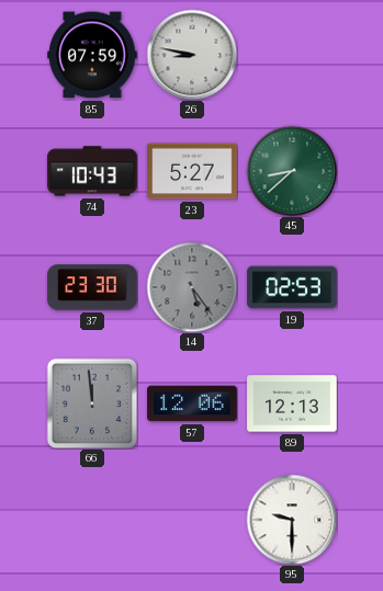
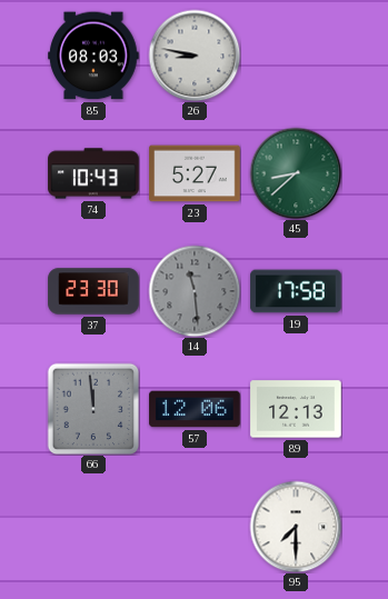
85: 07:59 -> 08:03
14: 5:24 -> 11:29
19: 02:53 -> 17:58
95: 9:30 -> 7:30
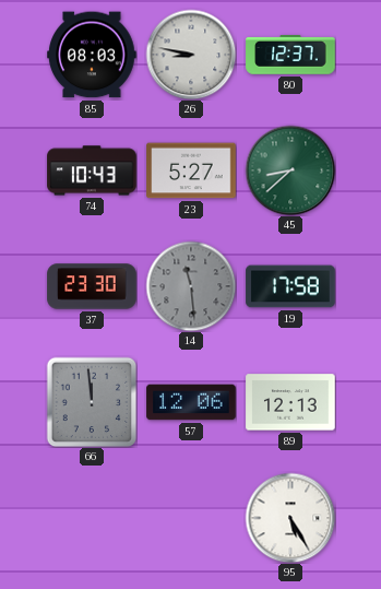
80: none -> 12:37
95: 7:30 -> 5:25
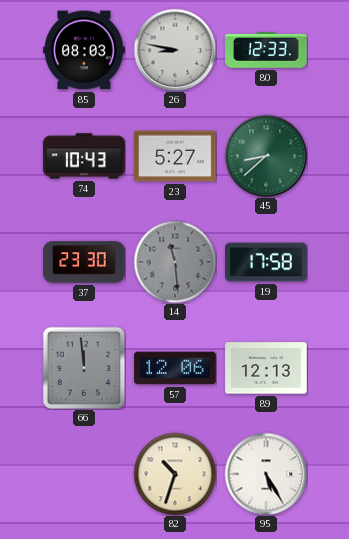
80: 12:37 -> 12:33
82: none -> 10:33
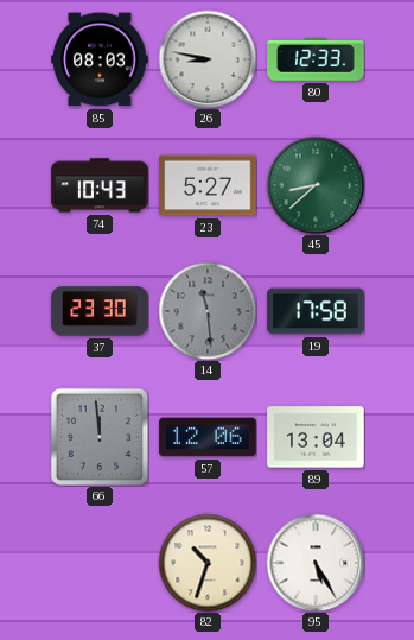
89: 12:13 -> 13:04
